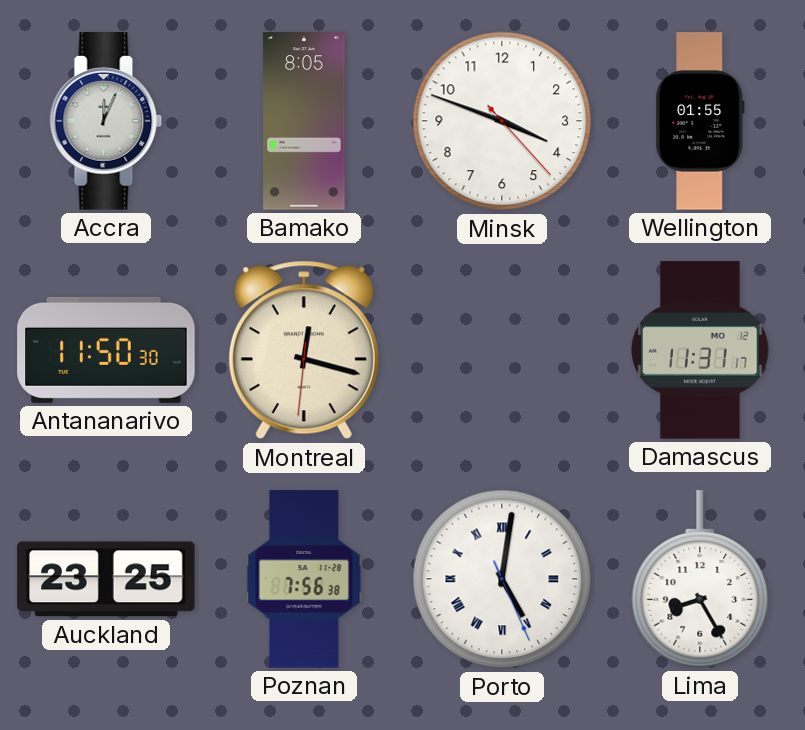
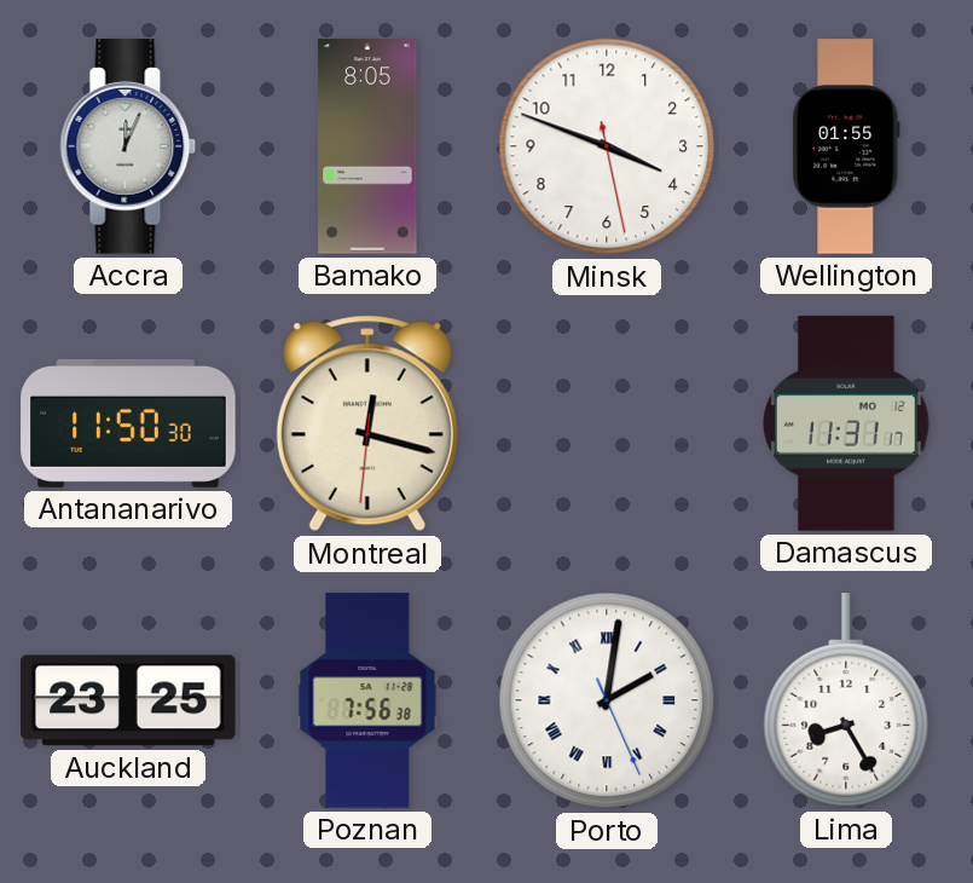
Minsk: 3:48:23 -> 3:48:28
Porto: 5:01 -> 2:01
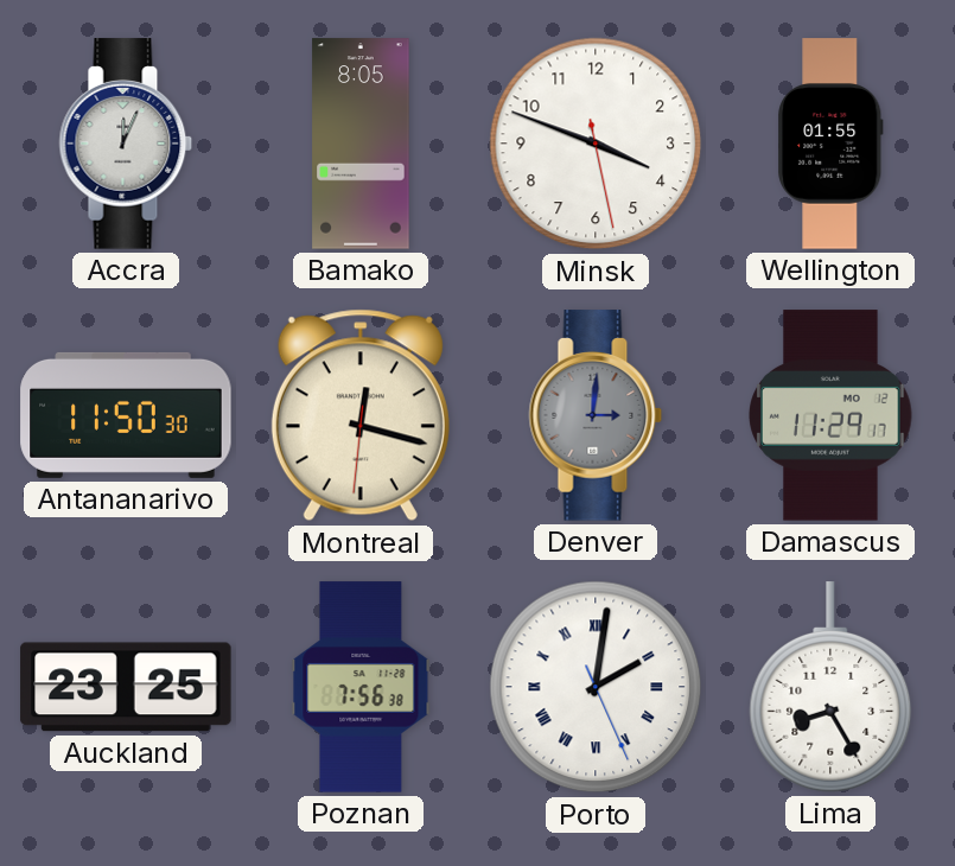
Denver: none -> 3:01
Damascus: 11:31 -> 11:29
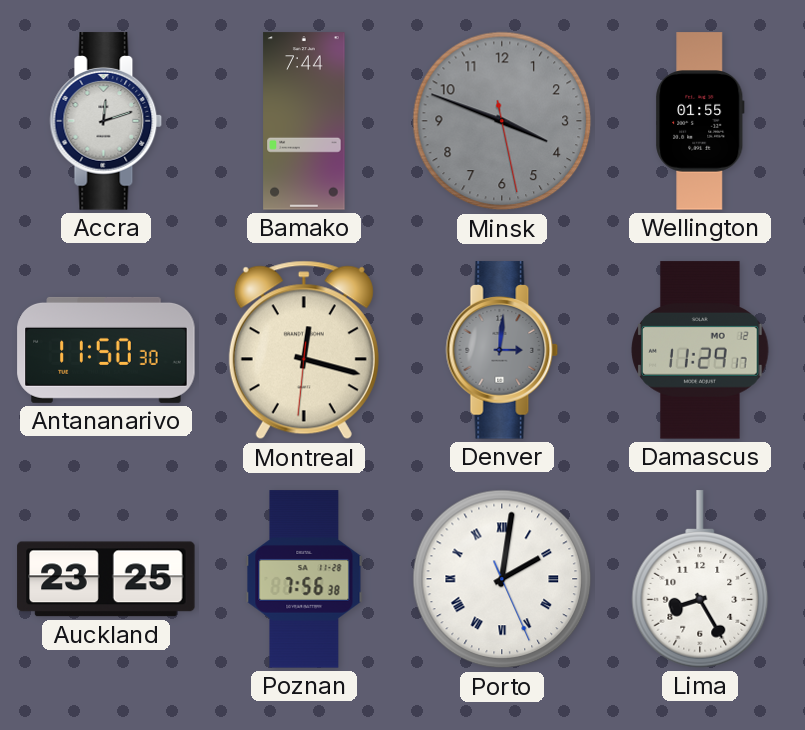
Accra: 12:04 -> 12:12
Bamako: 8:05 -> 7:44
Minsk dial: white -> grey
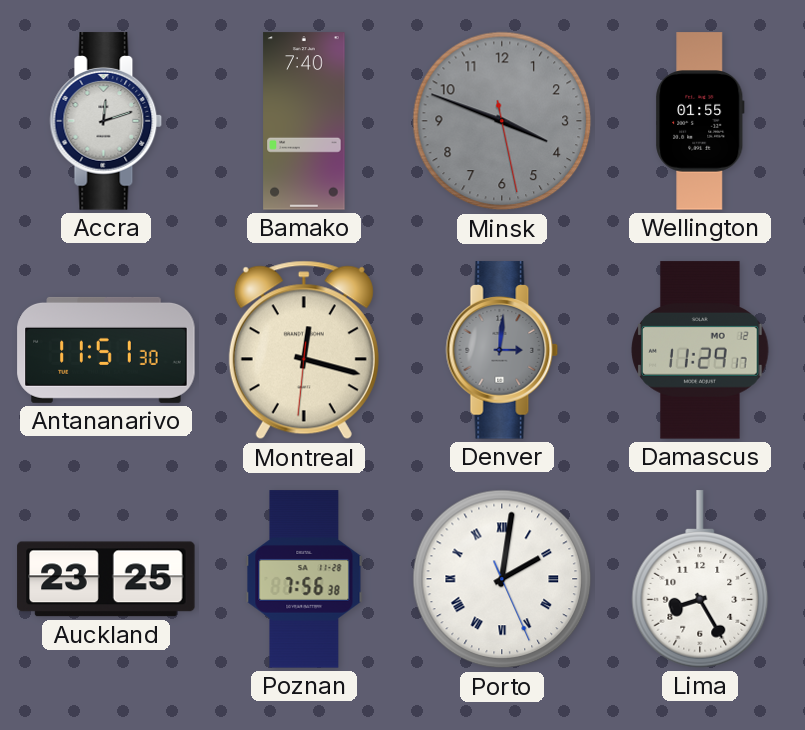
Bamako: 7:44 -> 7:40
Antananarivo: 11:50 -> 11:51
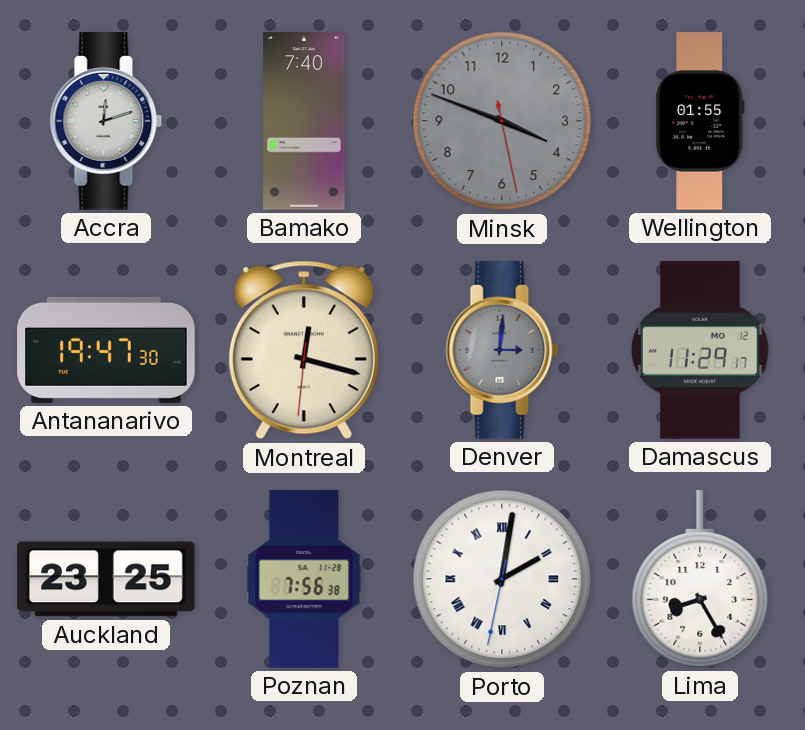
Antananarivo: 11:51 -> 19:47
Porto: 2:01:26 -> 2:01:32
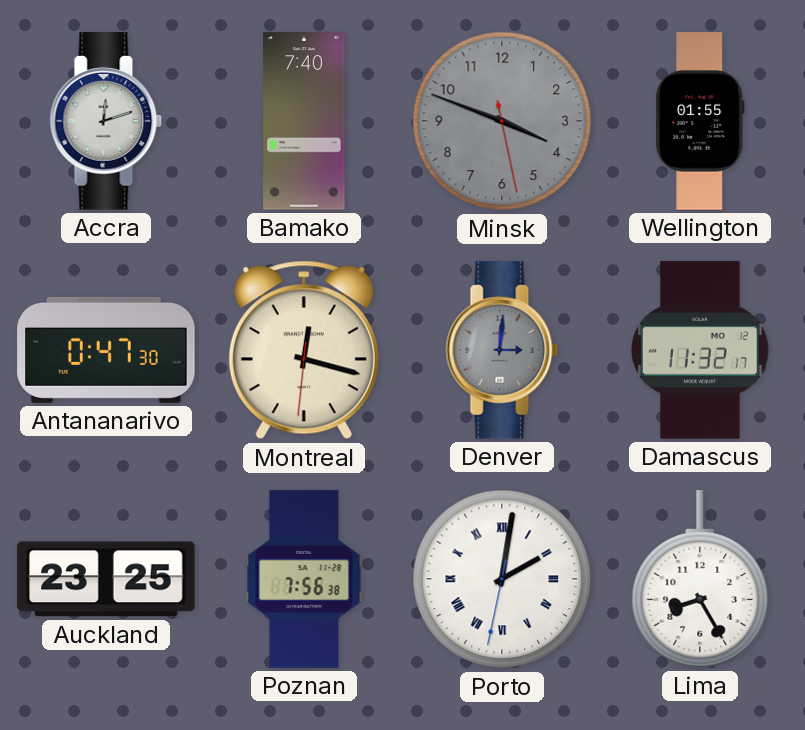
Antananarivo: 19:47 -> 0:47
Damascus: 11:29 -> 11:32
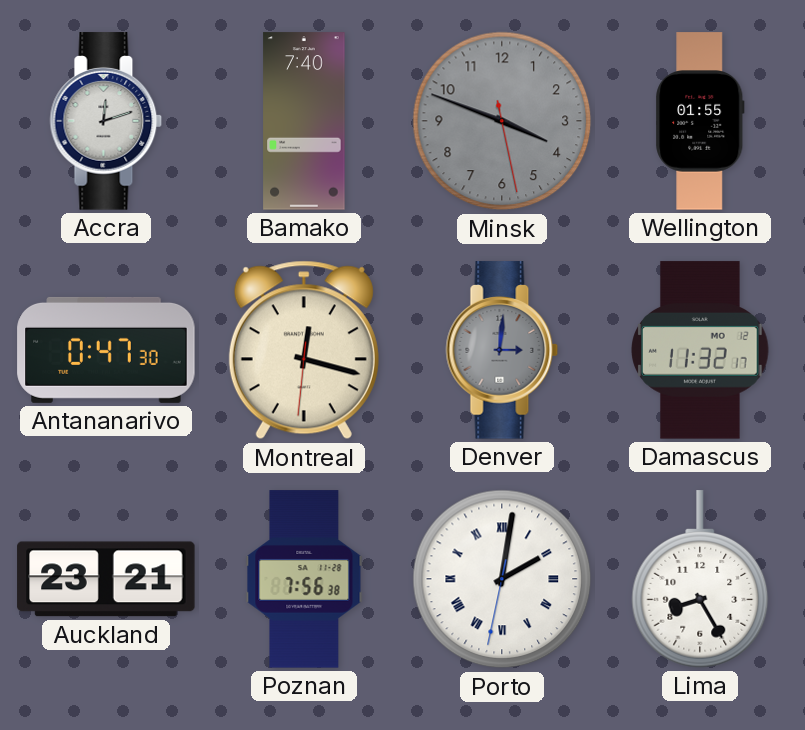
Auckland: 23:25 -> 23:21
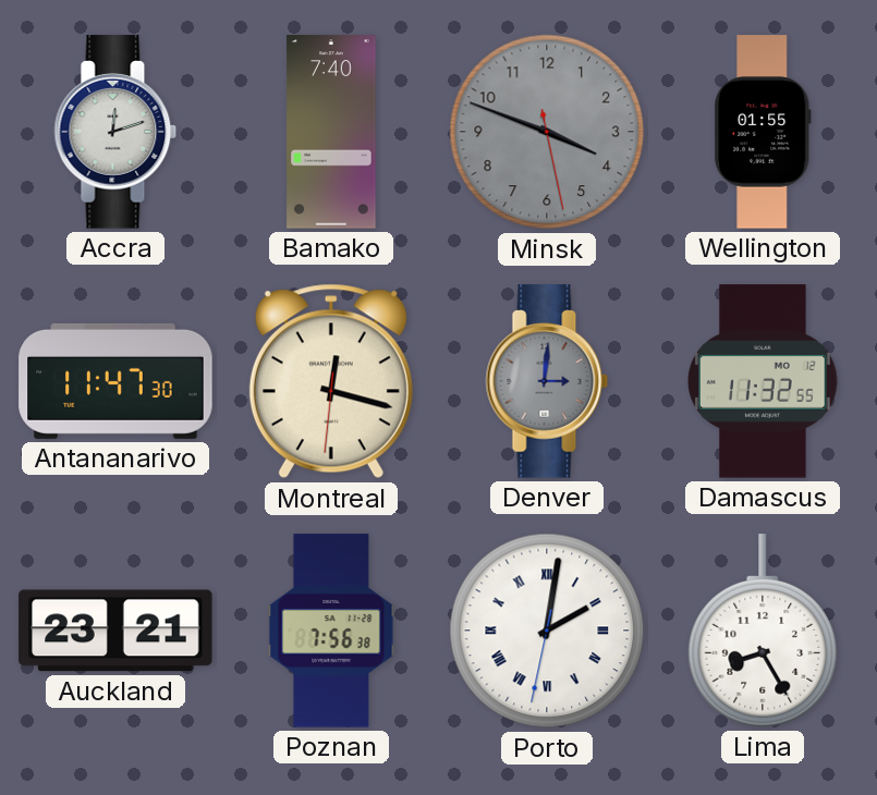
Antananarivo: 0:47 -> 11:47
Damascus: 11:32:17 -> 11:32:55
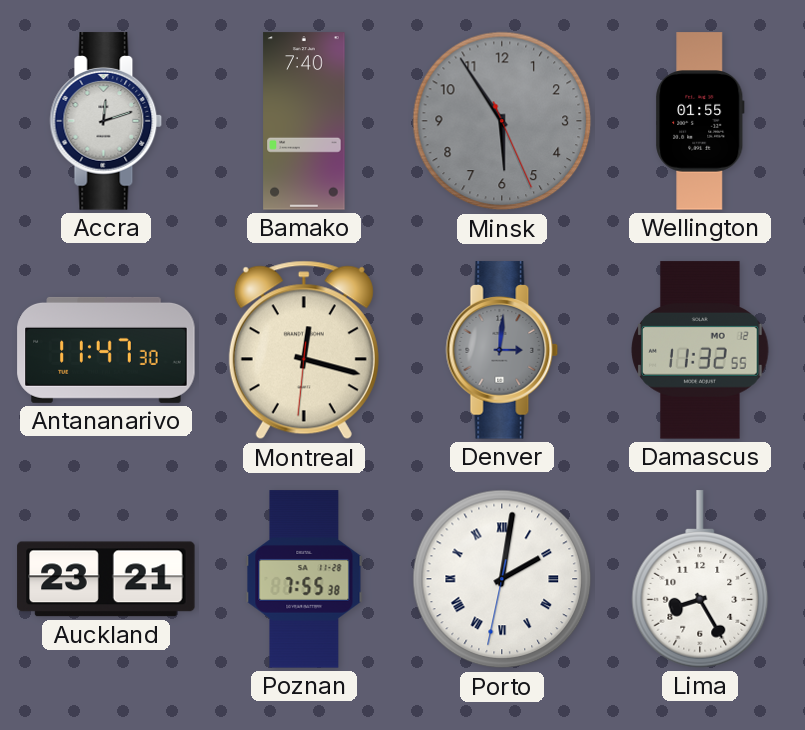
Minsk: 3:48 -> 5:54
Poznan: 7:56 -> 7:55
